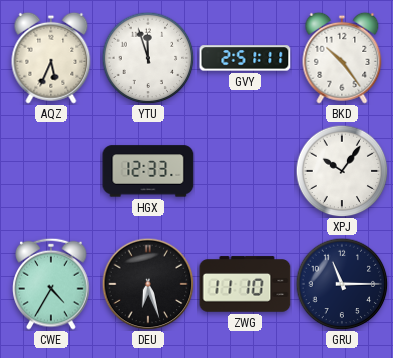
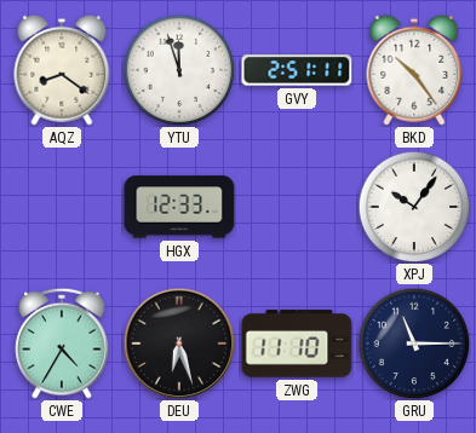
AQZ: 5:34 -> 8:21
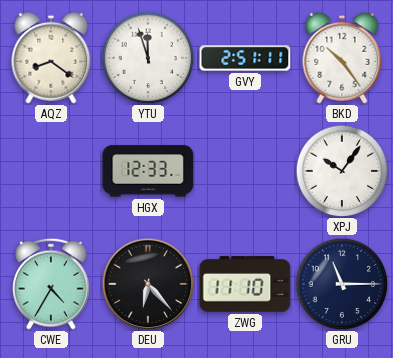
DEU: 6:27 -> 6:23
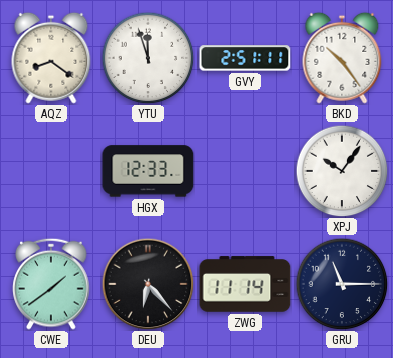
CWE: 4:35 -> 1:39
ZWG: 11:10 -> 11:14
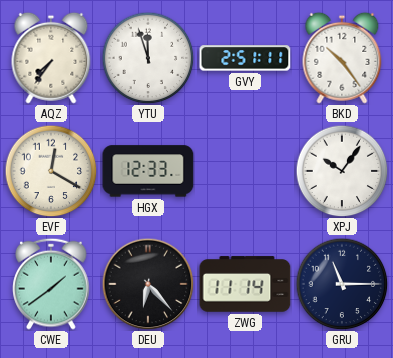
AQZ: 8:21 -> 7:36
EVF: none -> 12:20
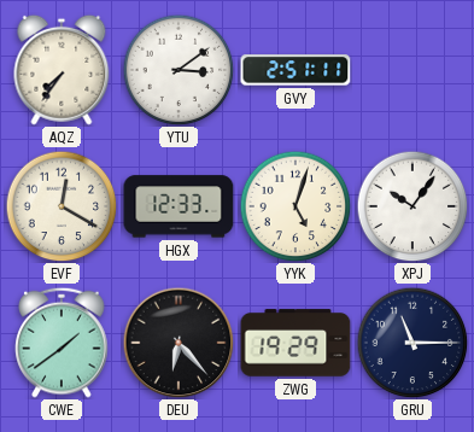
YTU: 11:57 -> 3:09
BKD: 10:24 -> none
YYK: none -> 5:03
ZWG: 11:14 -> 19:29
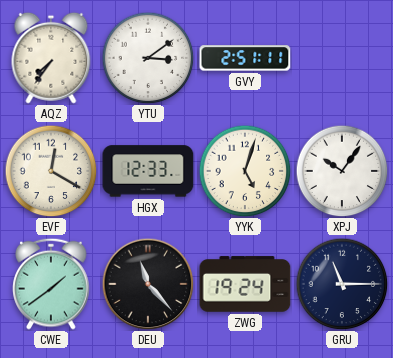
DEU: 6:23 -> 11:23
ZWG: 19:29 -> 19:24
